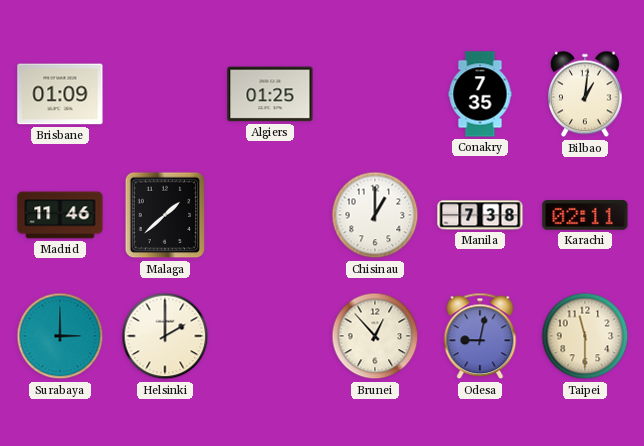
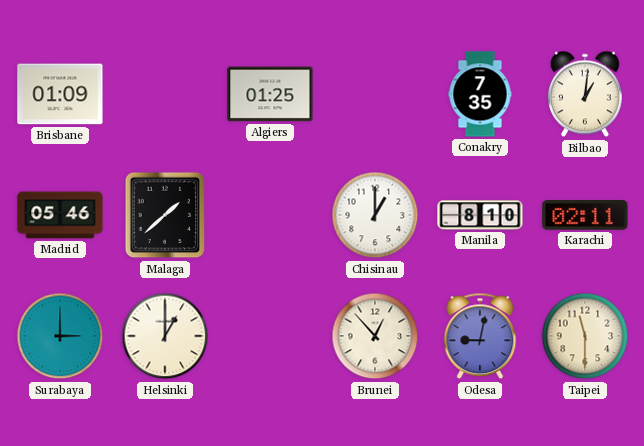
Madrid: 11:46 -> 05:46
Manila: 7:38 -> 8:10
Helsinki: 2:00 -> 1:00
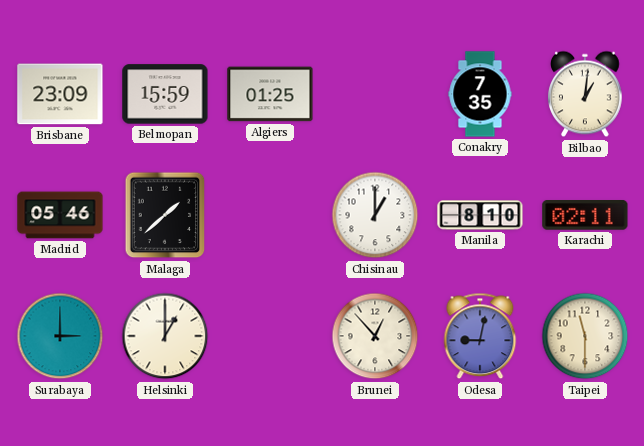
Brisbane: 01:09 -> 23:09
Belmopan: none -> 15:59
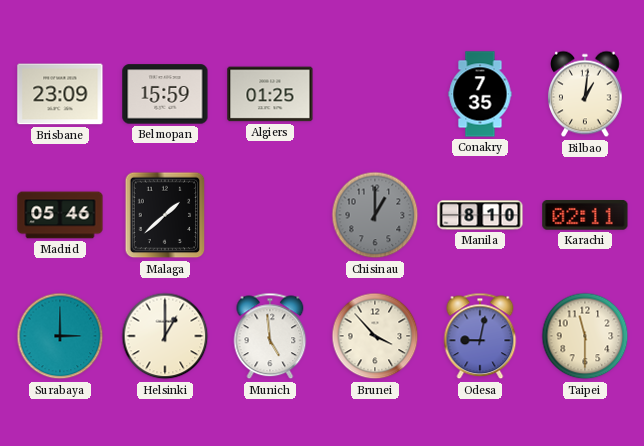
Chisinau dial: white -> grey
Munich: none -> 4:59
Brunei: 12:53 -> 3:53
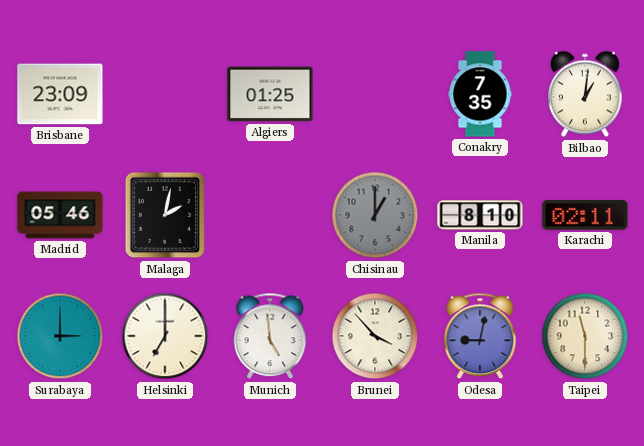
Belmopan: 15:59 -> none
Malaga: 1:38 -> 2:02
Helsinki: 1:00 -> 7:00
